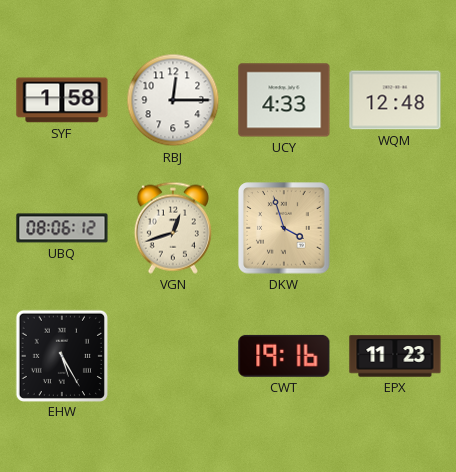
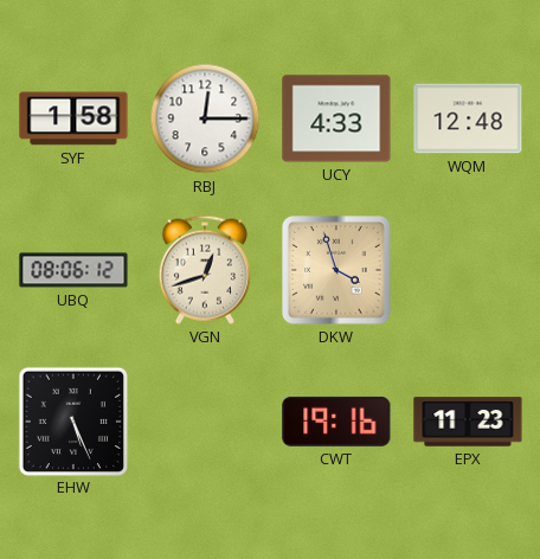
EHW: 5:25 -> 5:26
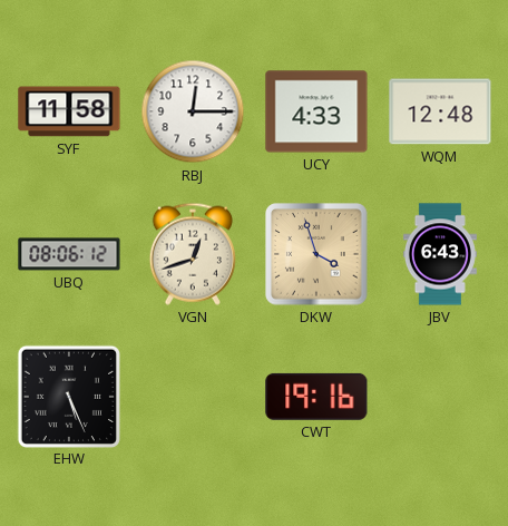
SYF: 1:58 -> 11:58
JBV: none -> 6:43
EPX: 11:23 -> none
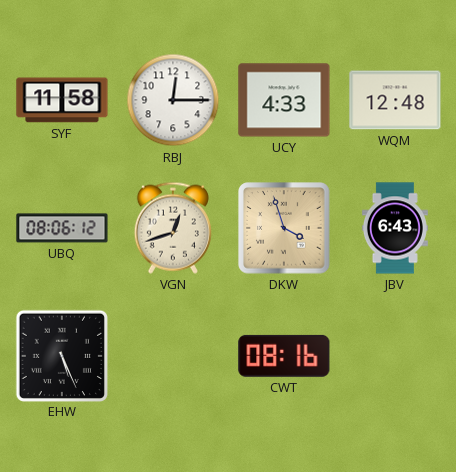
CWT: 19:16 -> 08:16
